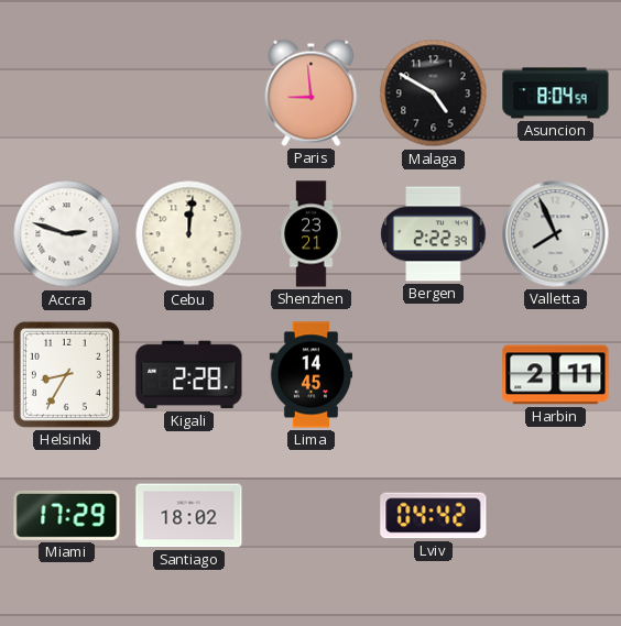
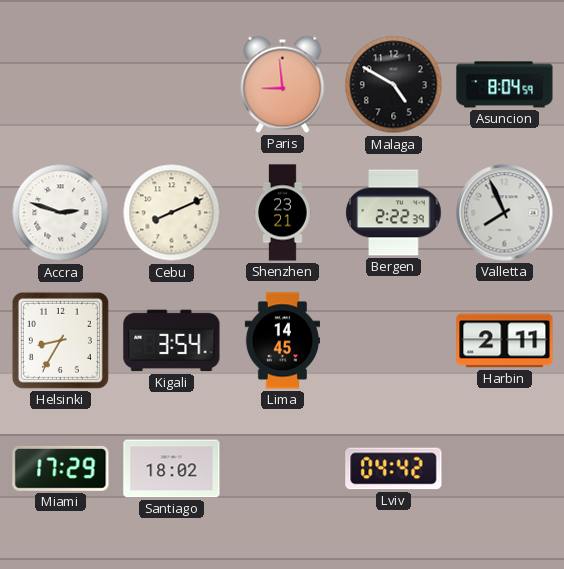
Cebu: 12:01 -> 8:11
Kigali: 2:28 -> 3:54
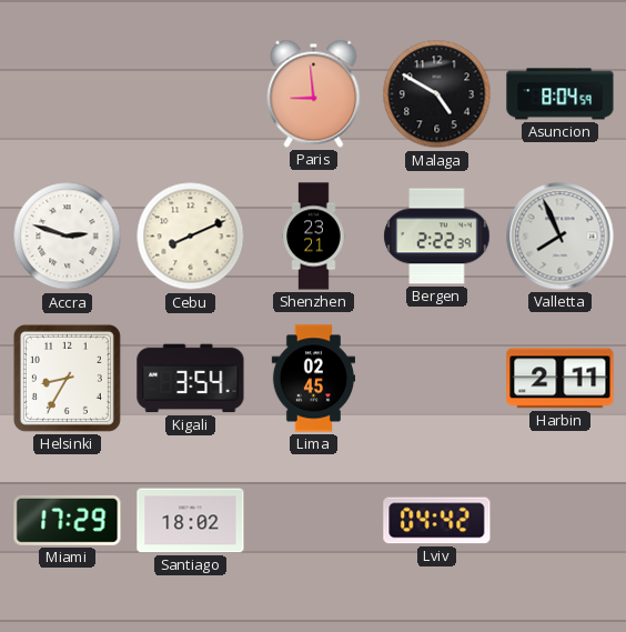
Lima: 14:45 -> 02:45
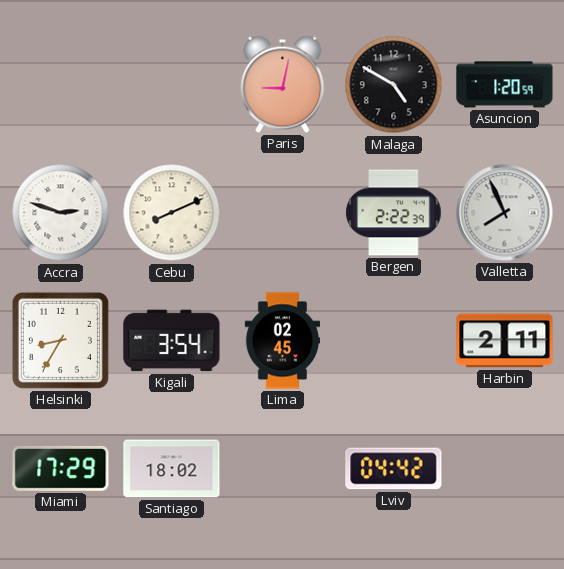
Paris: 8:59 -> 9:02
Asuncion: 8:04 -> 1:20
Shenzhen: 23:21 -> none
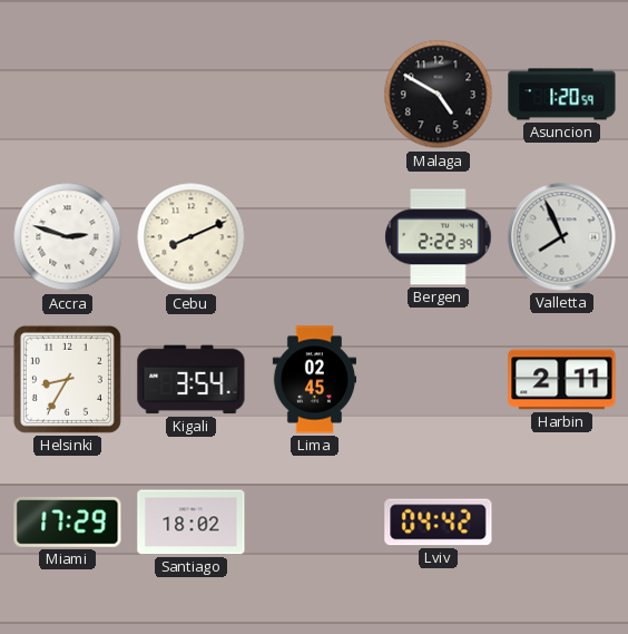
Paris: 9:02 -> none
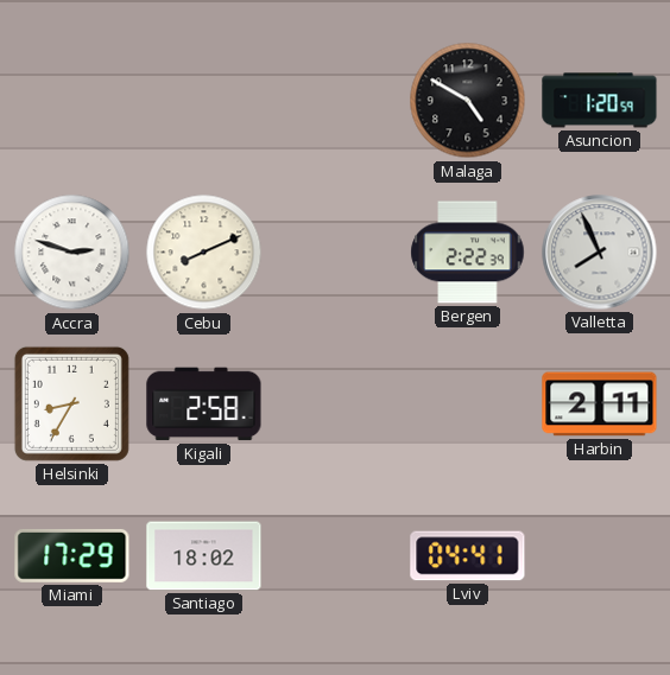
Kigali: 3:54 -> 2:58
Lima: 02:45 -> none
Lviv: 04:42 -> 04:41
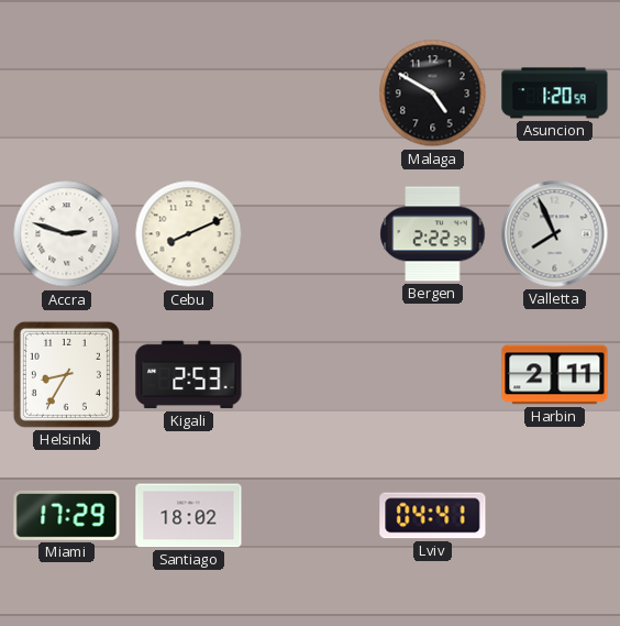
Kigali: 2:58 -> 2:53
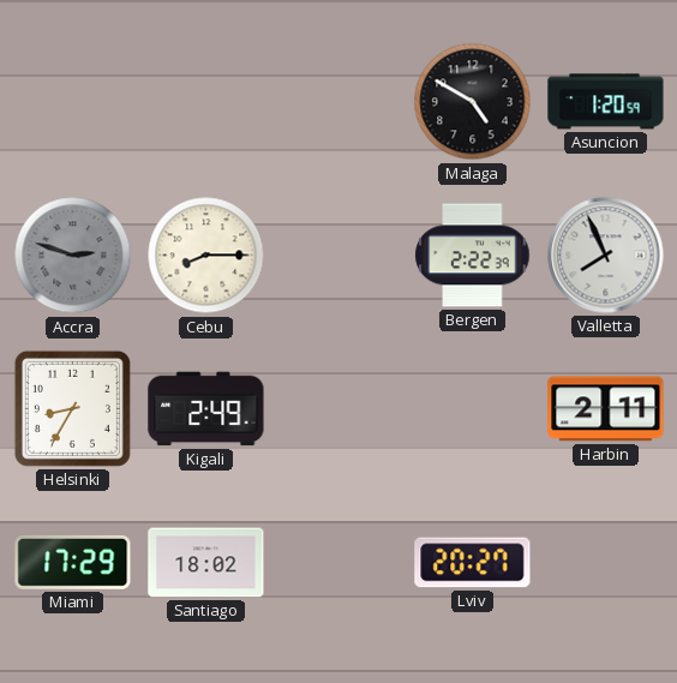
Accra dial: white -> grey
Cebu: 8:11 -> 8:15
Kigali: 2:53 -> 2:49
Lviv: 04:41 -> 20:27
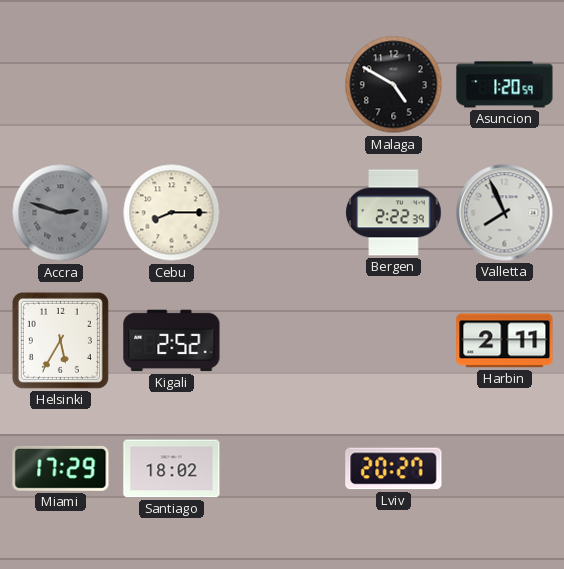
Helsinki: 8:35 -> 5:35
Kigali: 2:49 -> 2:52
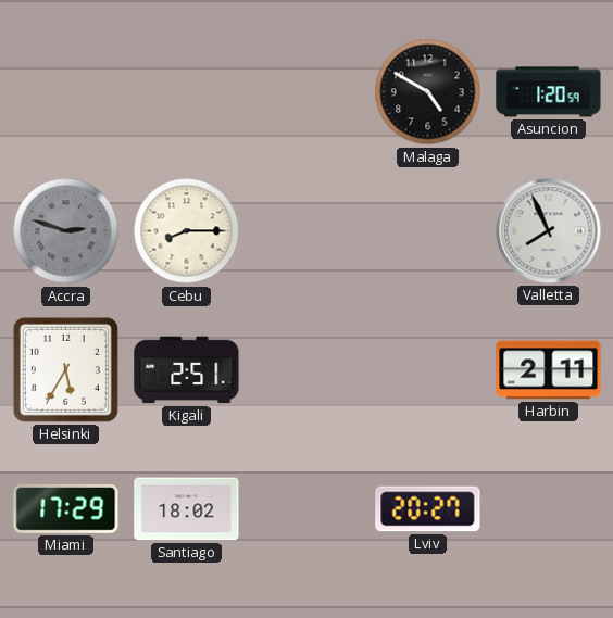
Bergen: 2:22 -> none
Kigali: 2:52 -> 2:51
